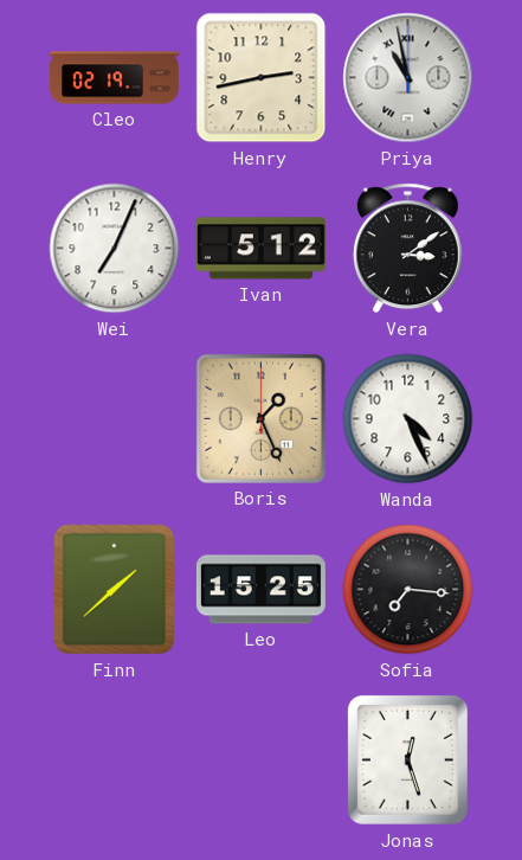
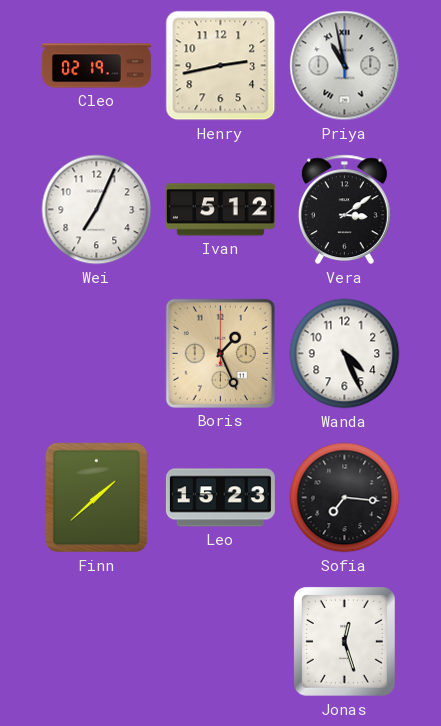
Leo: 15:25 -> 15:23
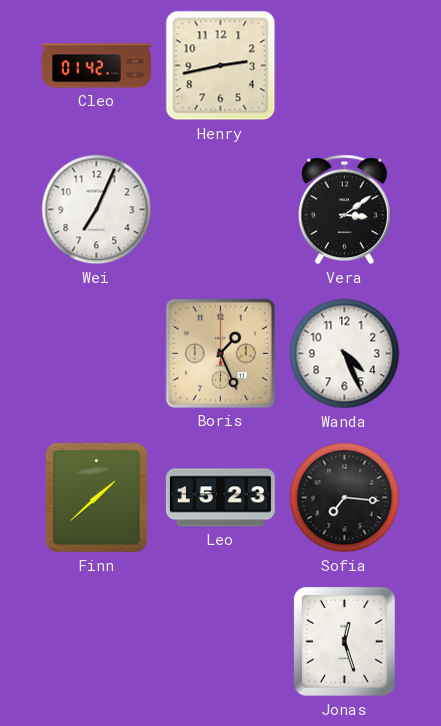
Cleo: 02:19 -> 01:42
Priya: 10:58 -> none
Ivan: 5:12 -> none
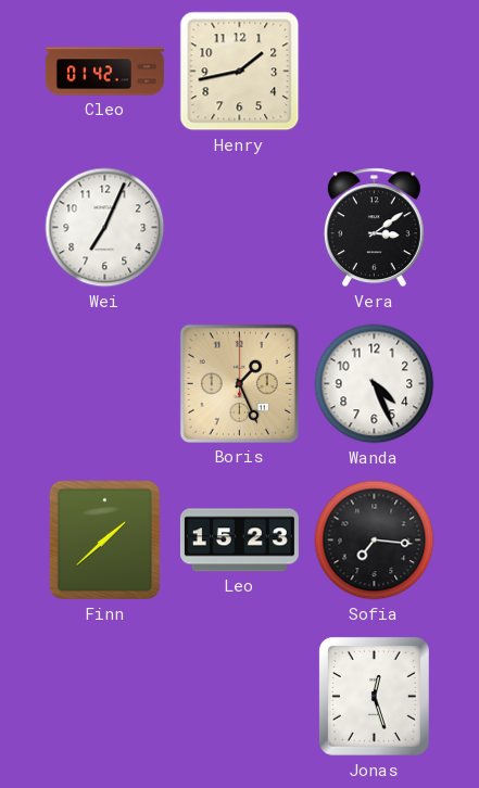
Henry: 2:43 -> 1:43
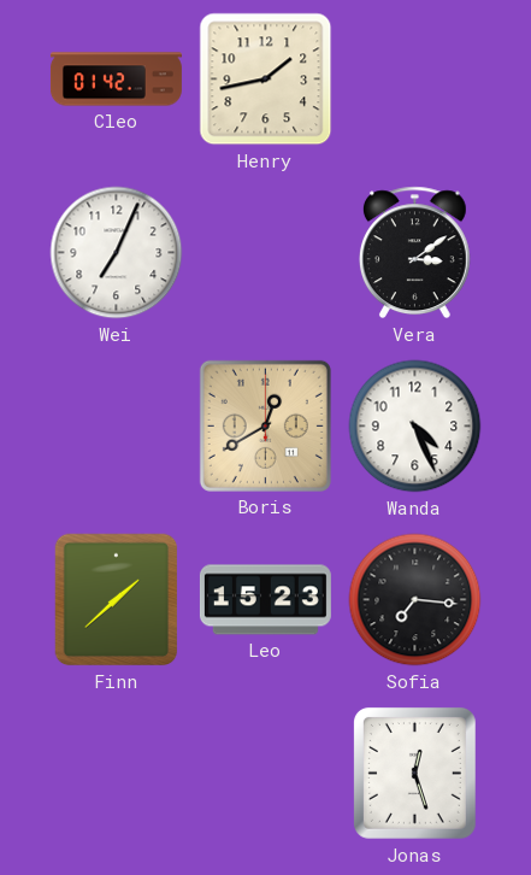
Boris: 1:26 -> 12:40
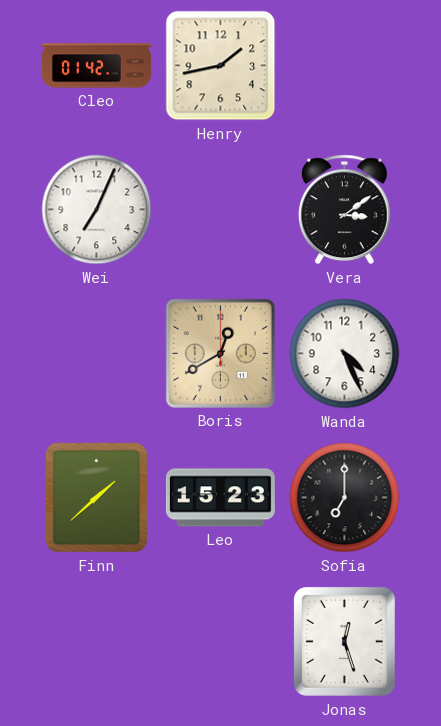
Sofia: 7:16 -> 7:00
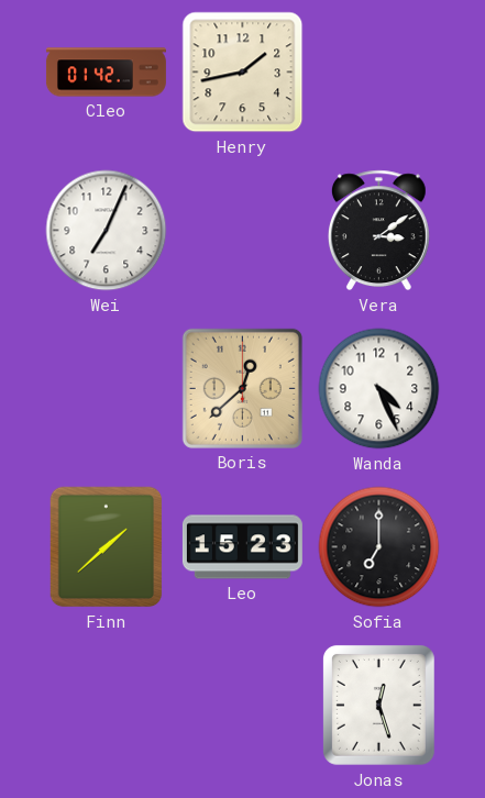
Boris: 12:40 -> 12:38
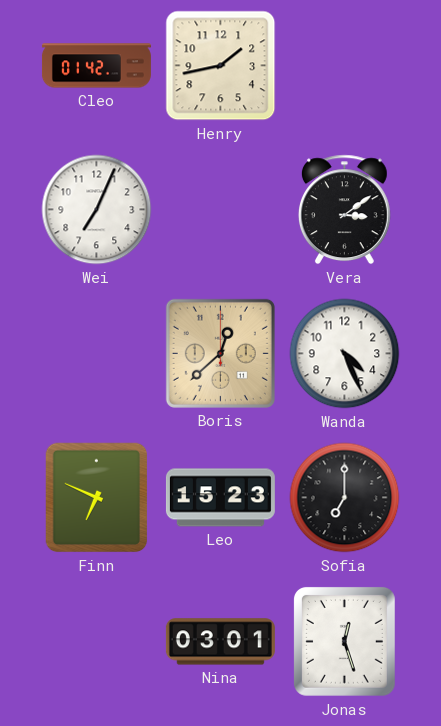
Finn: 1:38 -> 6:49
Nina: none -> 03:01
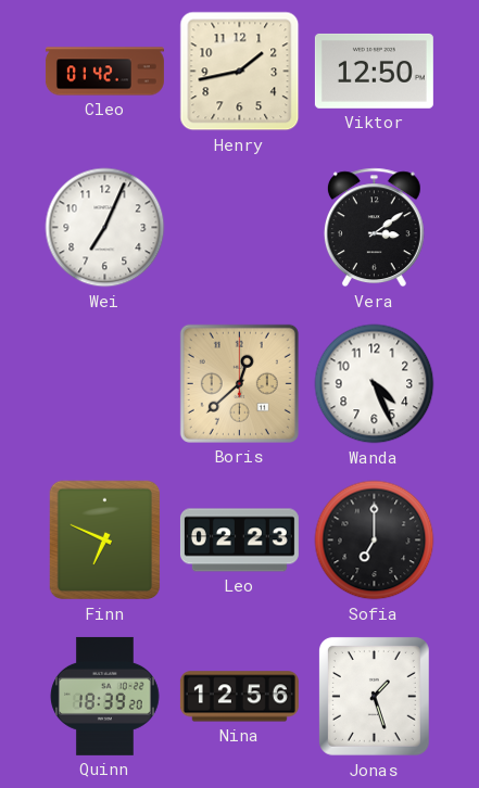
Viktor: none -> 12:50
Leo: 15:23 -> 02:23
Quinn: none -> 18:39
Nina: 03:01 -> 12:56
Jonas: 12:27 -> 1:27
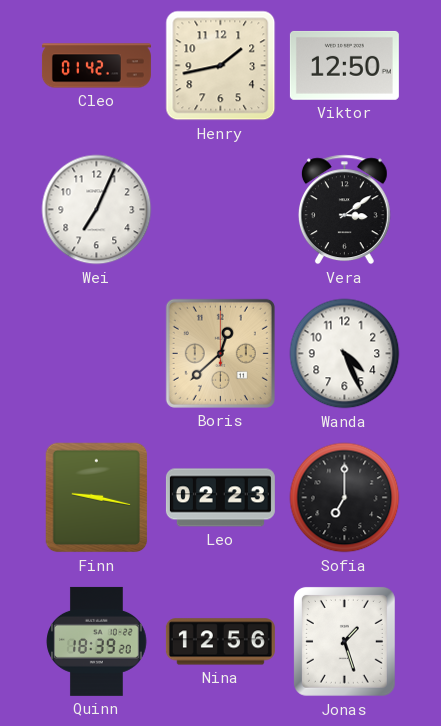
Finn: 6:49 -> 9:17
